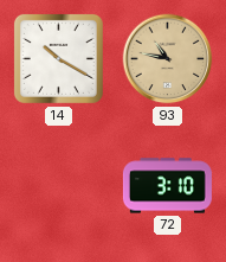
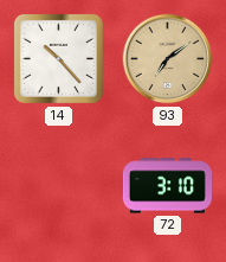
14: 10:20 -> 10:23
93: 10:47 -> 7:09
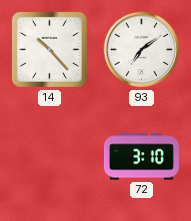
93 dial: champagne -> white
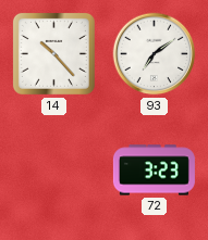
72: 3:10 -> 3:23
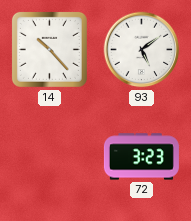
93: 7:09 -> 5:09
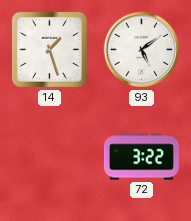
14: 10:23 -> 1:27
72: 3:23 -> 3:22
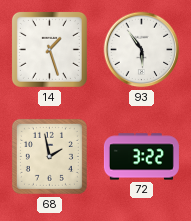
93: 5:09 -> 5:54
68: none -> 1:58
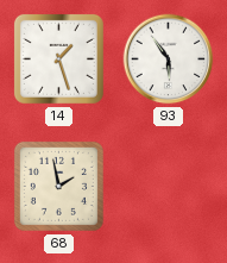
72: 3:22 -> none
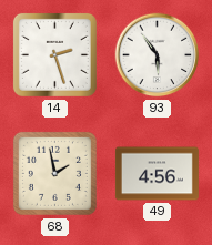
14: 1:27 -> 2:27
49: none -> 4:56
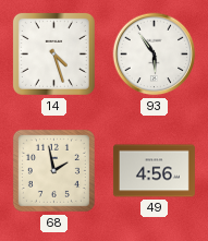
14: 2:27 -> 4:27
